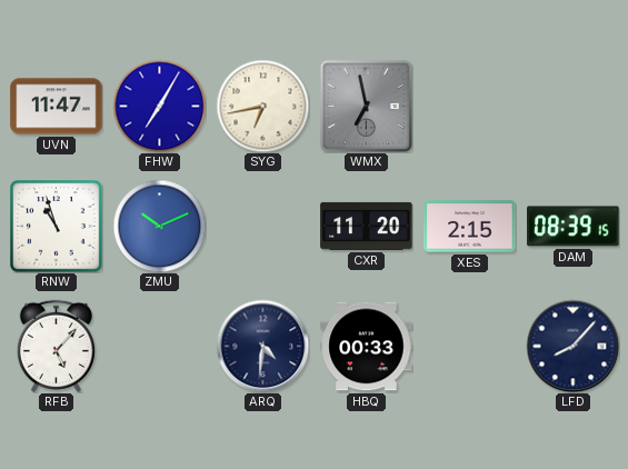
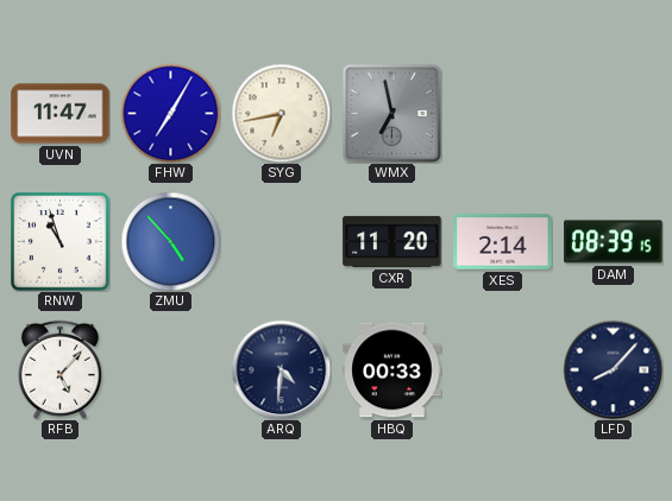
ZMU: 10:11 -> 4:53
XES: 2:15 -> 2:14
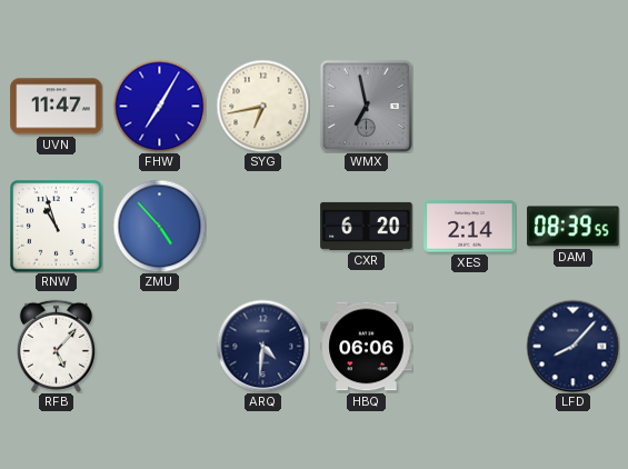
CXR: 11:20 -> 6:20
DAM: 08:39:15 -> 08:39:55
HBQ: 00:33 -> 06:06
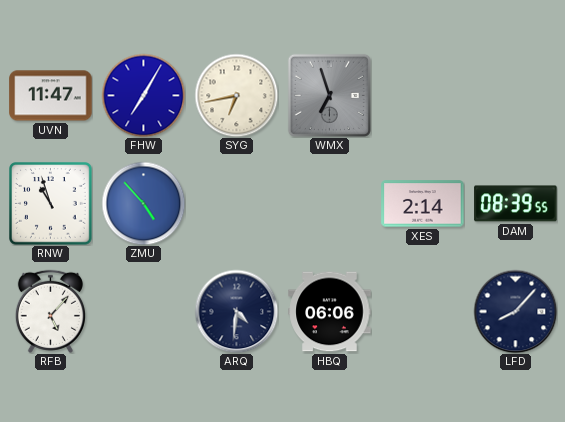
WMX: 6:58 -> 6:57
CXR: 6:20 -> none
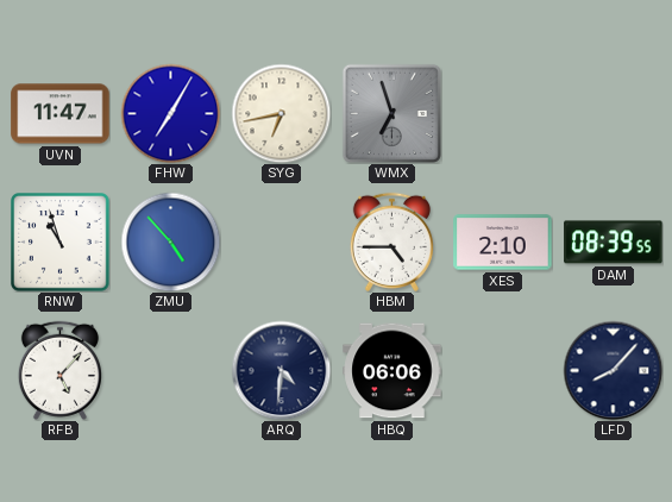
HBM: none -> 4:45
XES: 2:14 -> 2:10
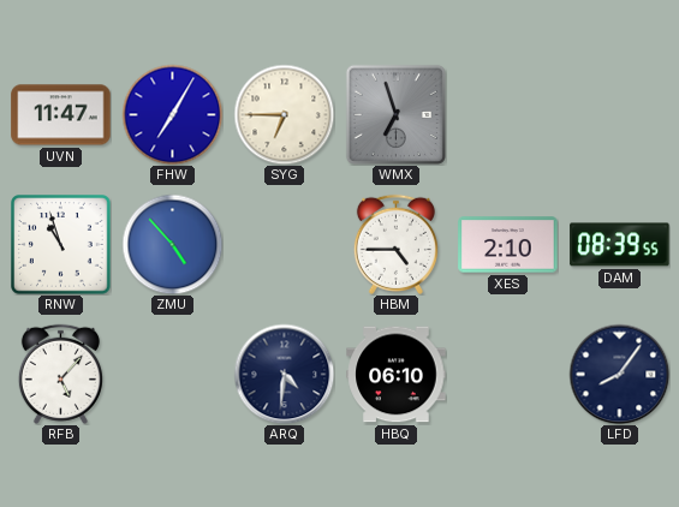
SYG: 6:43 -> 6:45
HBQ: 06:06 -> 06:10
LFD: 8:07 -> 8:06
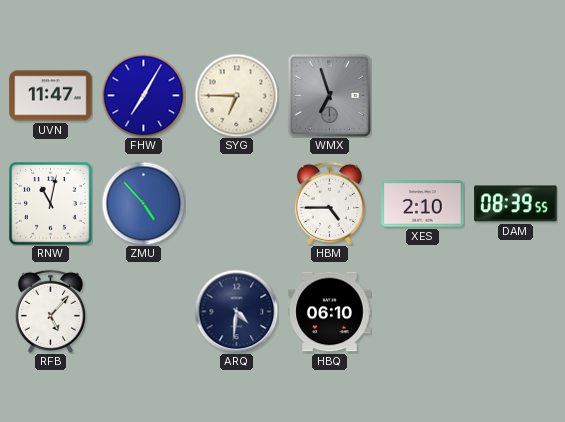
RNW: 10:57 -> 11:02
LFD: 8:06 -> none
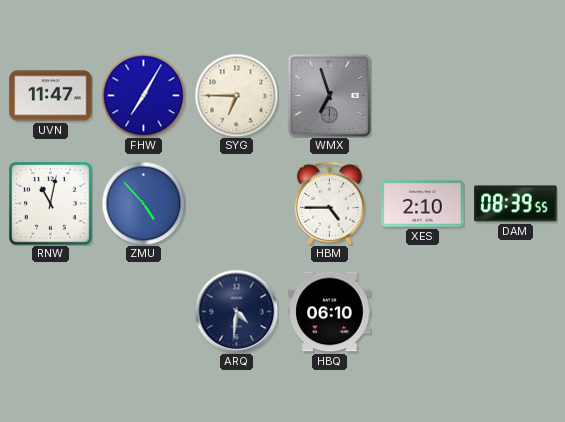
RFB: 5:07 -> none
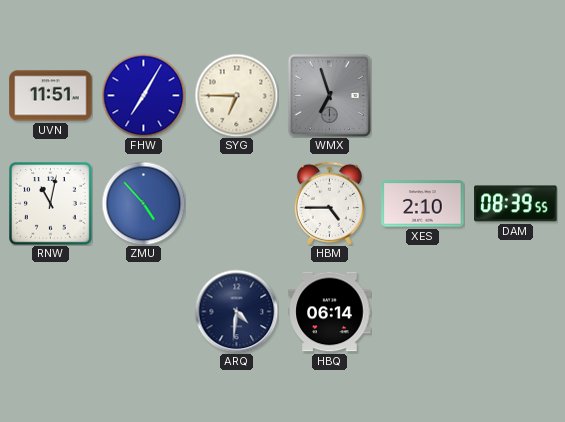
UVN: 11:47 -> 11:51
HBQ: 06:10 -> 06:14
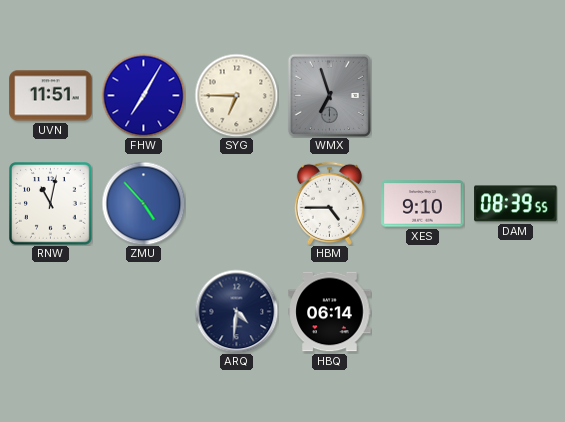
XES: 2:10 -> 9:10
